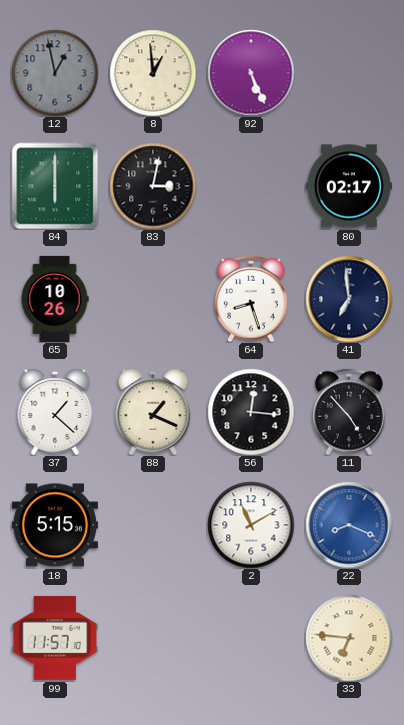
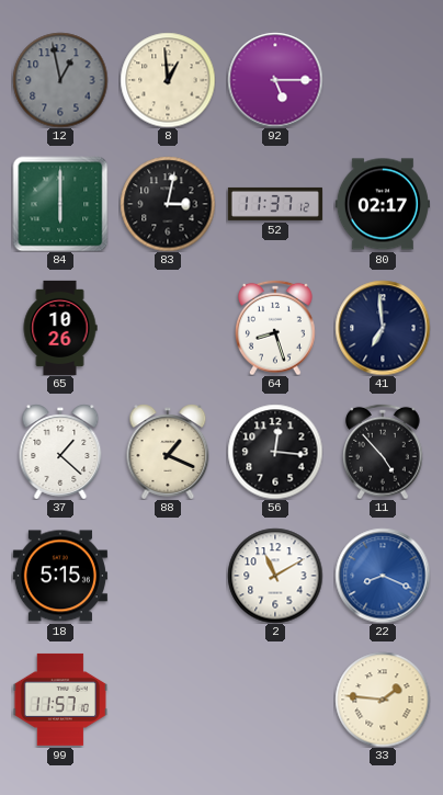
92: 5:26 -> 5:15
52: none -> 11:37
33: 6:46 -> 1:46
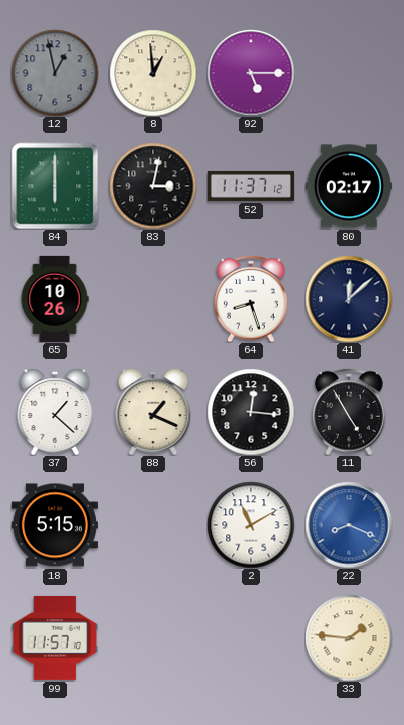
41: 6:59 -> 12:08
11: 4:53 -> 4:55
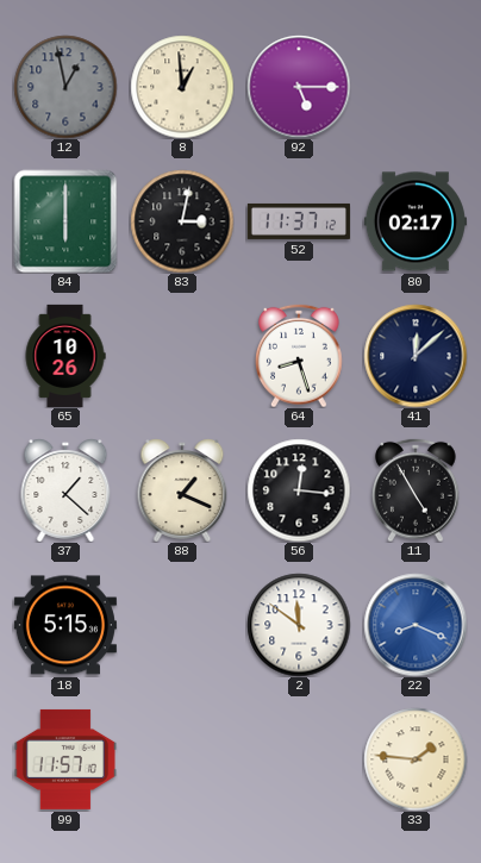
2: 11:10 -> 11:51
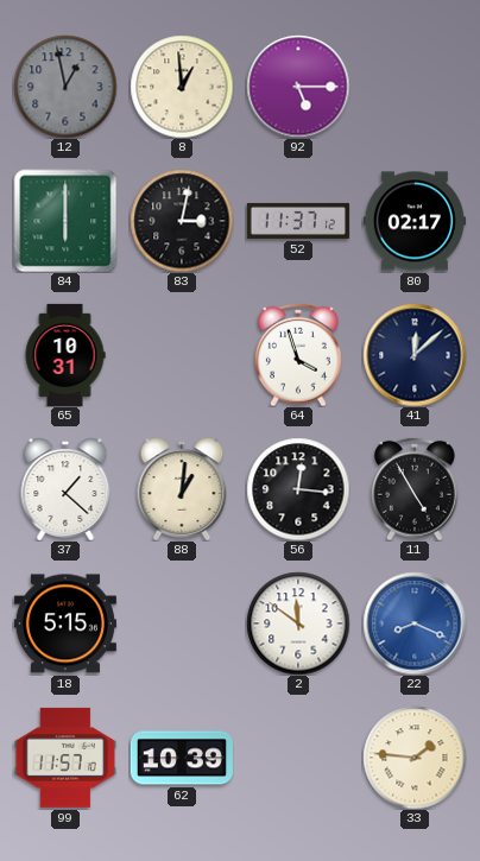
65: 10:26 -> 10:31
64: 8:27 -> 3:57
88: 1:19 -> 1:01
62: none -> 10:39
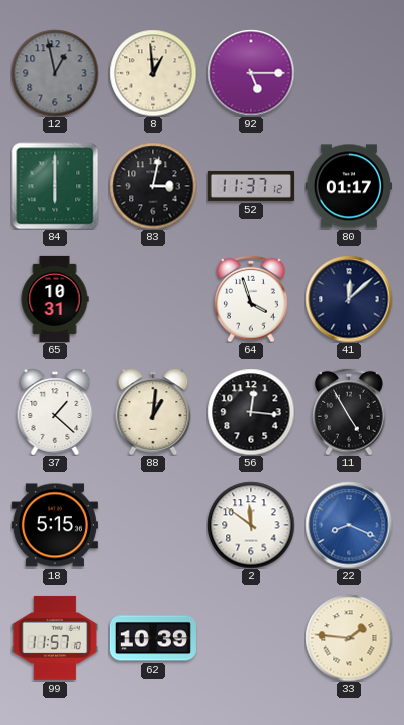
80: 02:17 -> 01:17
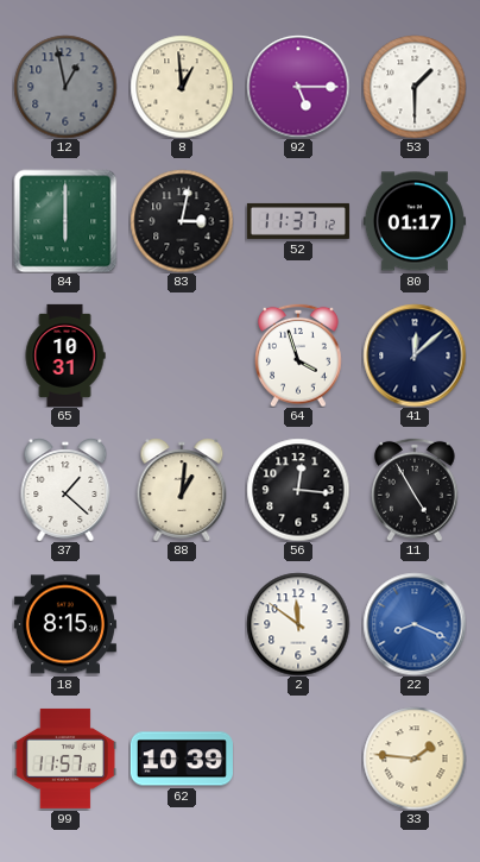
53: none -> 1:30
18: 5:15 -> 8:15
